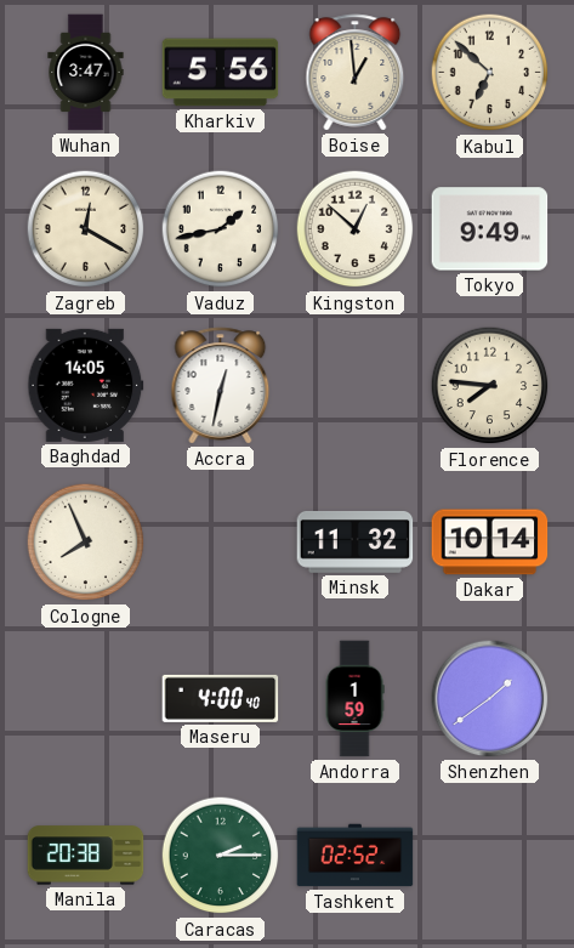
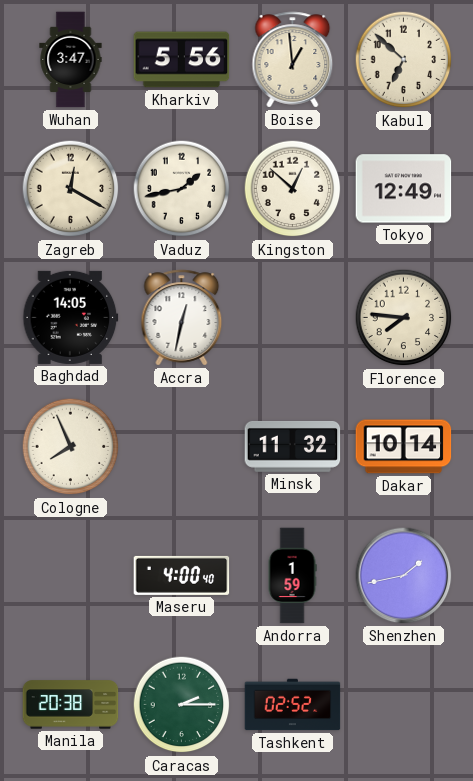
Tokyo: 9:49 -> 12:49
Shenzhen: 1:39 -> 1:43
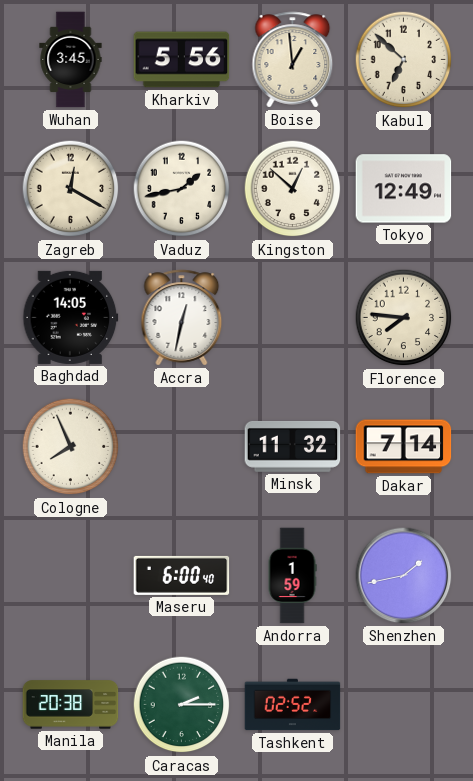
Wuhan: 3:47 -> 3:45
Dakar: 10:14 -> 7:14
Maseru: 4:00 -> 6:00
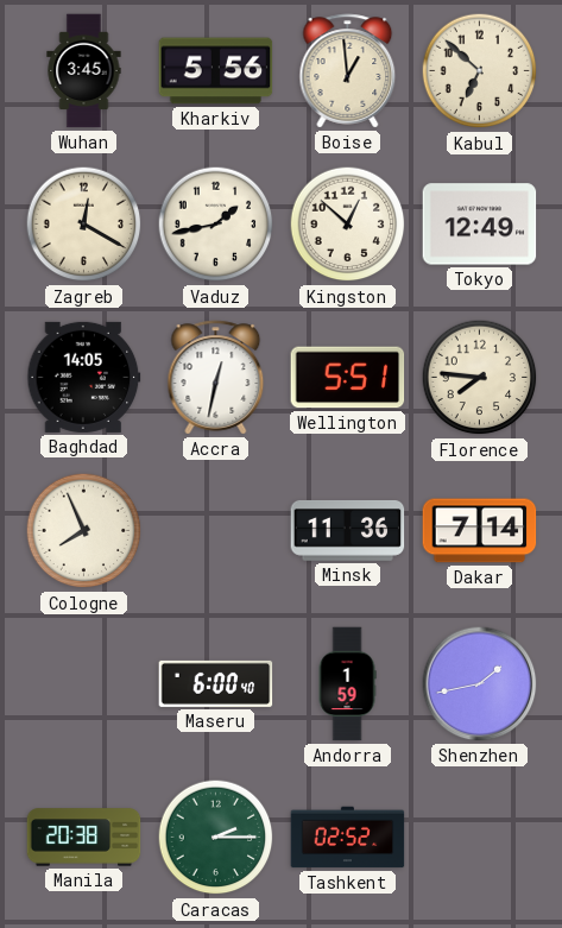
Wellington: none -> 5:51
Minsk: 11:32 -> 11:36
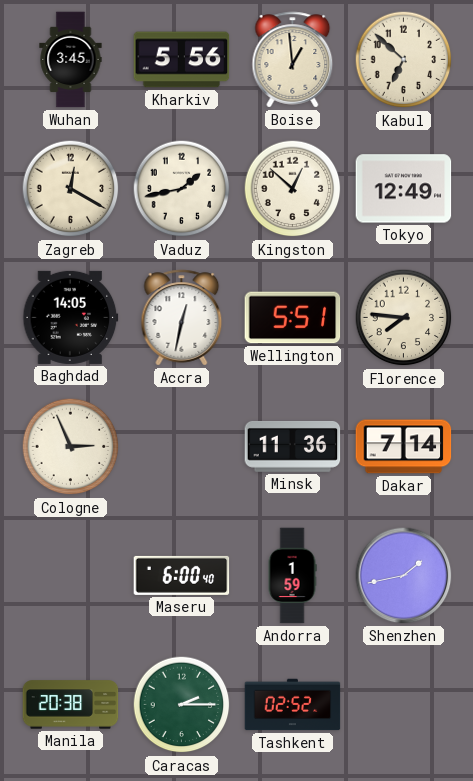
Cologne: 7:56 -> 2:56
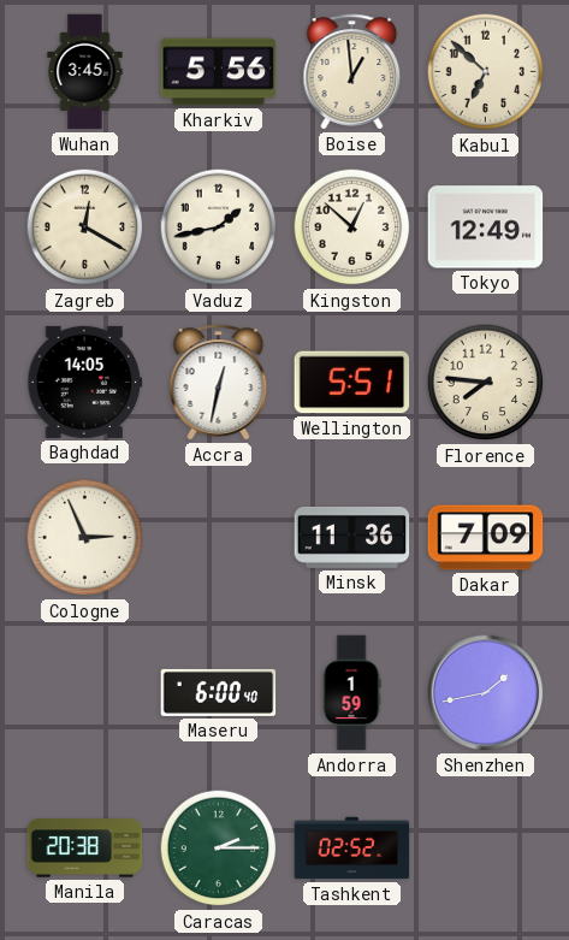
Dakar: 7:14 -> 7:09
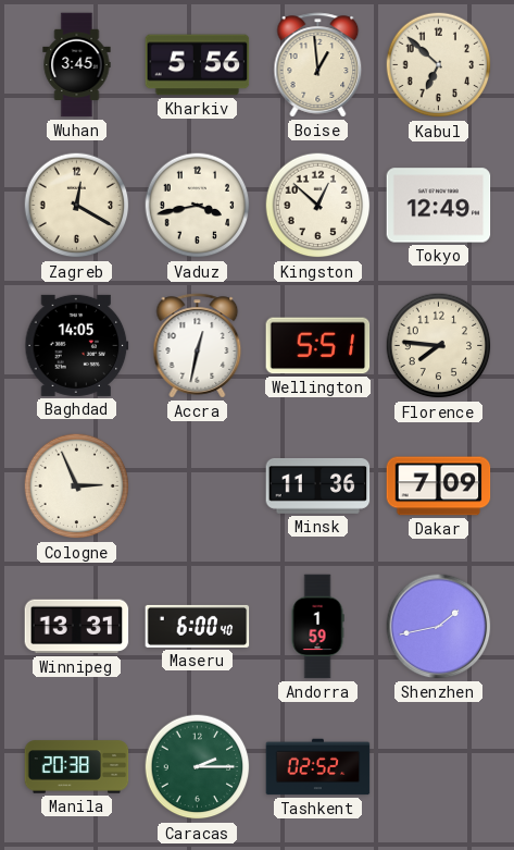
Vaduz: 1:43 -> 3:43
Winnipeg: none -> 13:31
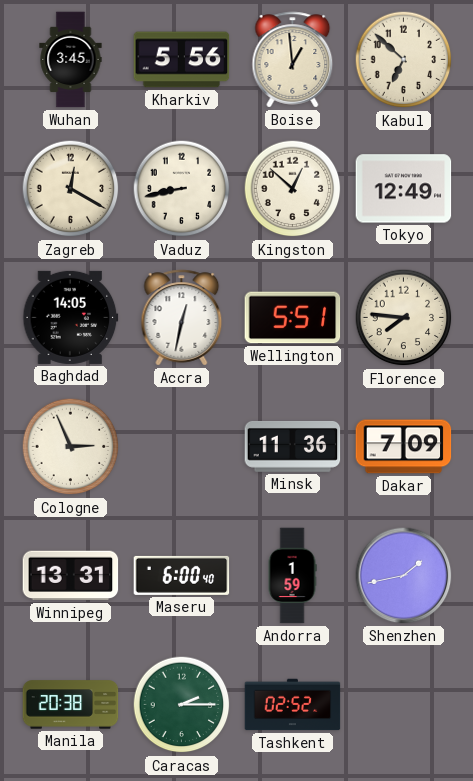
Vaduz: 3:43 -> 8:43
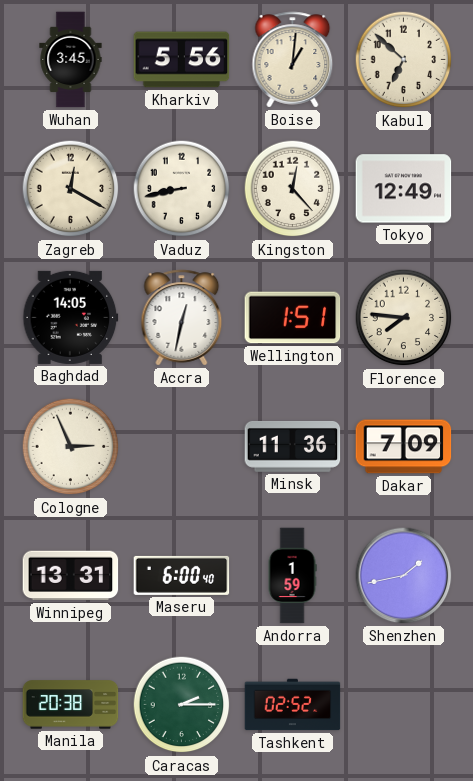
Boise: 12:59 -> 1:01
Kingston: 12:52 -> 12:23
Wellington: 5:51 -> 1:51
